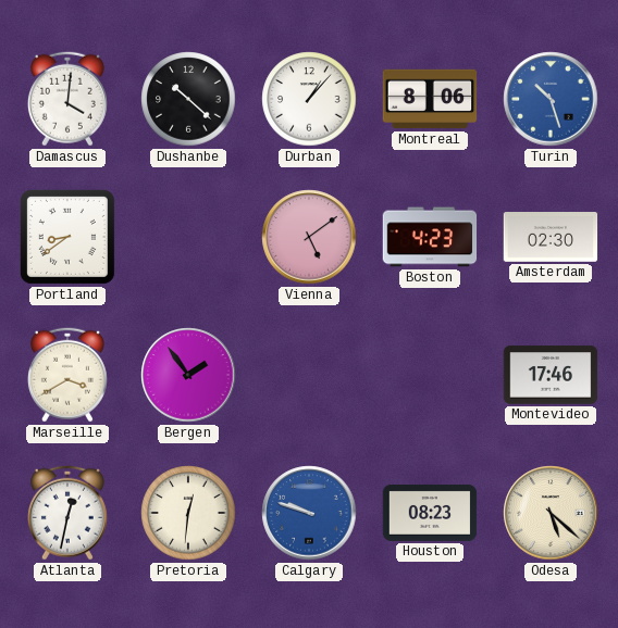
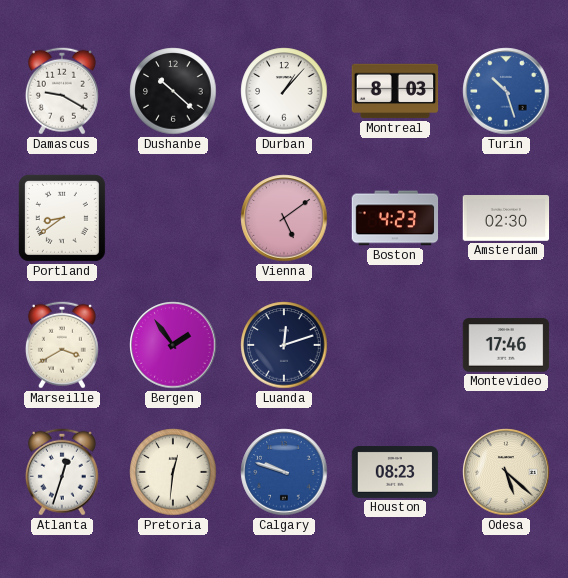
Damascus: 4:01 -> 9:20
Montreal: 8:06 -> 8:03
Luanda: none -> 12:12
Atlanta: 12:32 -> 12:33
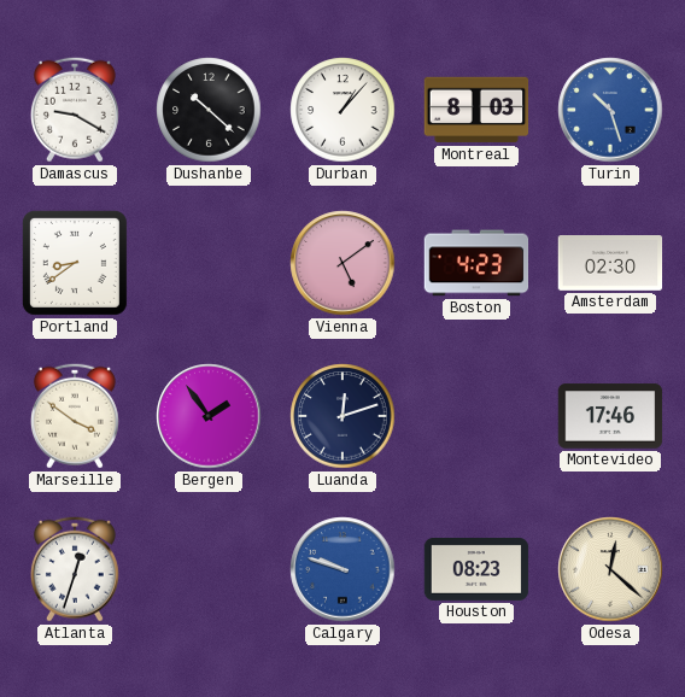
Marseille: 3:40 -> 3:51
Pretoria: 12:31 -> none
Odesa: 5:22 -> 12:22
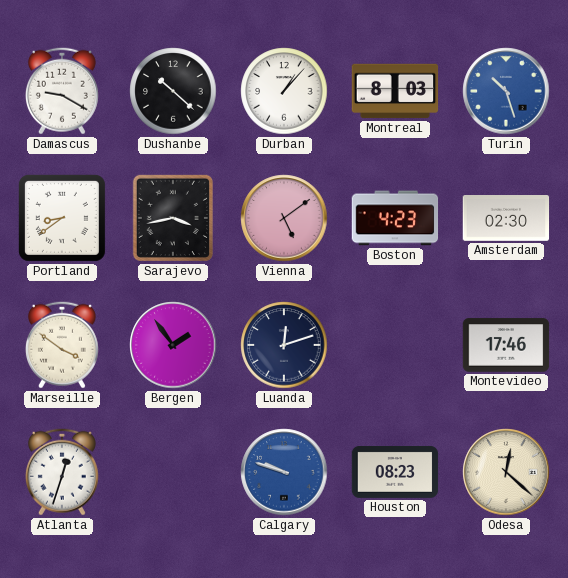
Sarajevo: none -> 3:43
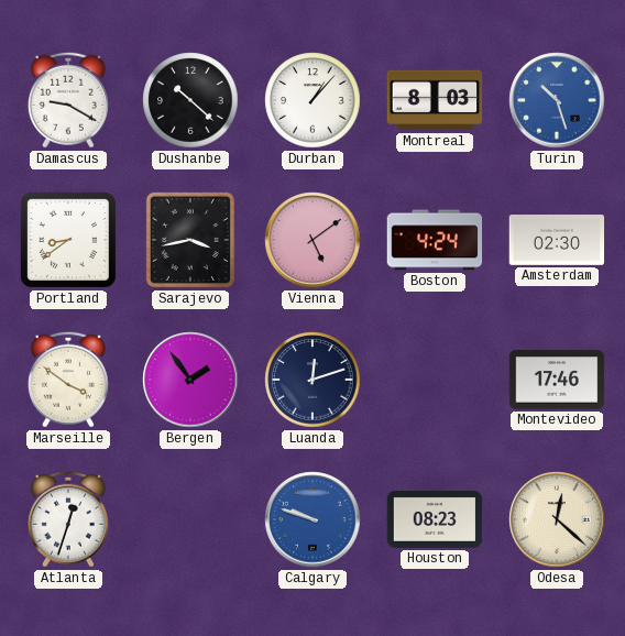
Boston: 4:23 -> 4:24
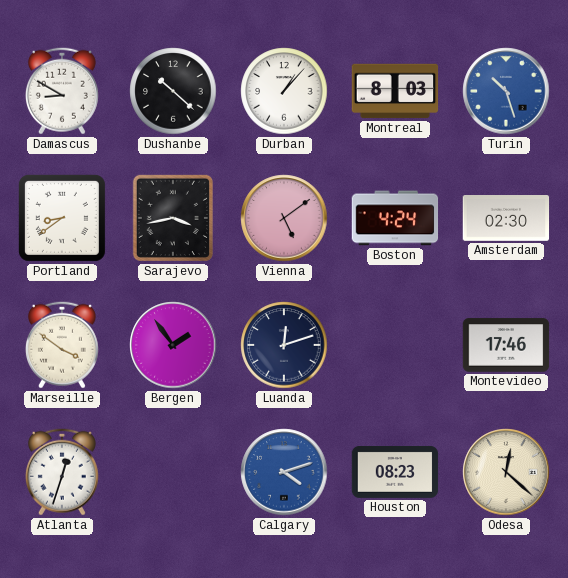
Damascus: 9:20 -> 8:50
Calgary: 9:48 -> 4:12
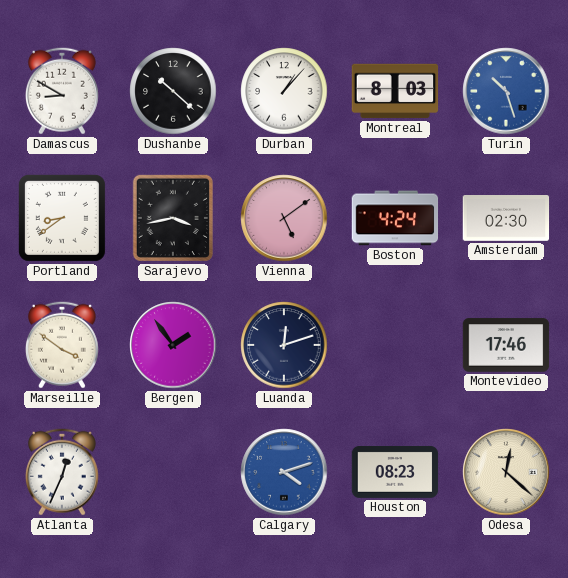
Atlanta: 12:33 -> 12:34
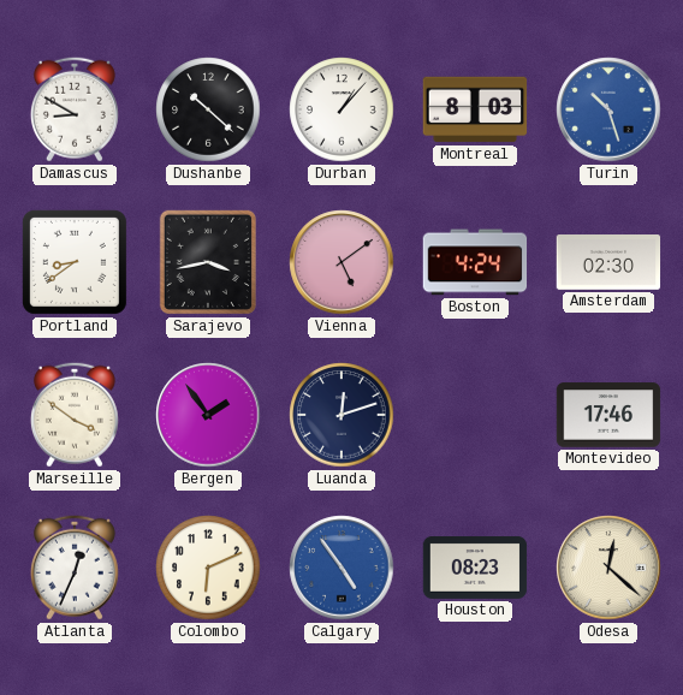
Colombo: none -> 6:11
Calgary: 4:12 -> 4:54
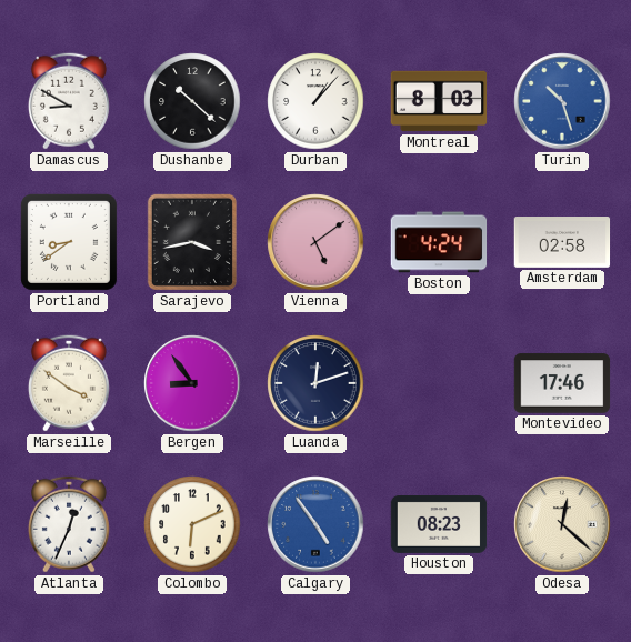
Amsterdam: 02:30 -> 02:58
Bergen: 1:54 -> 8:54
